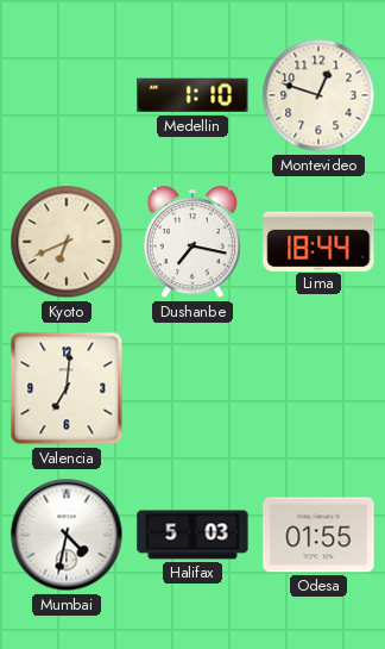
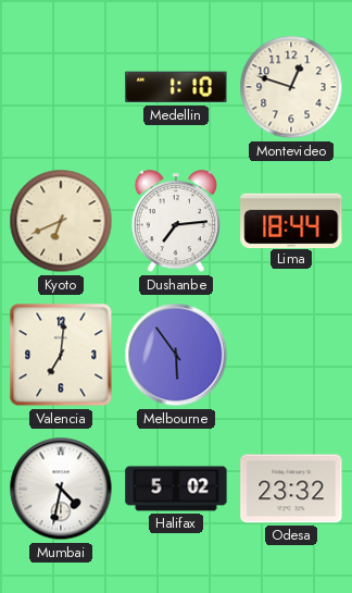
Dushanbe: 7:17 -> 7:14
Melbourne: none -> 5:54
Halifax: 5:03 -> 5:02
Odesa: 01:55 -> 23:32
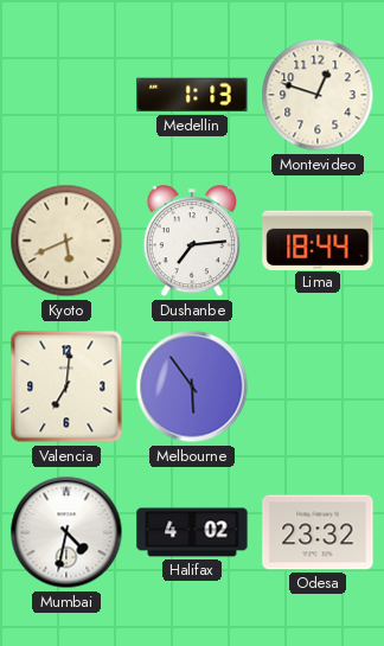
Medellin: 1:10 -> 1:13
Kyoto: 6:41 -> 5:41
Halifax: 5:02 -> 4:02
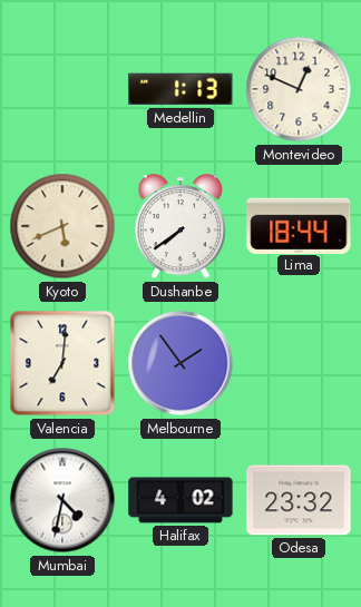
Montevideo: 12:48 -> 12:49
Dushanbe: 7:14 -> 7:39
Melbourne: 5:54 -> 1:54
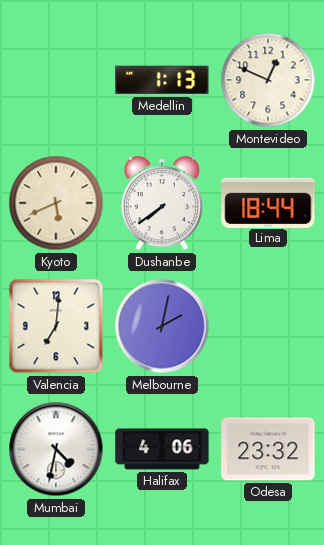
Melbourne: 1:54 -> 2:02
Halifax: 4:02 -> 4:06
